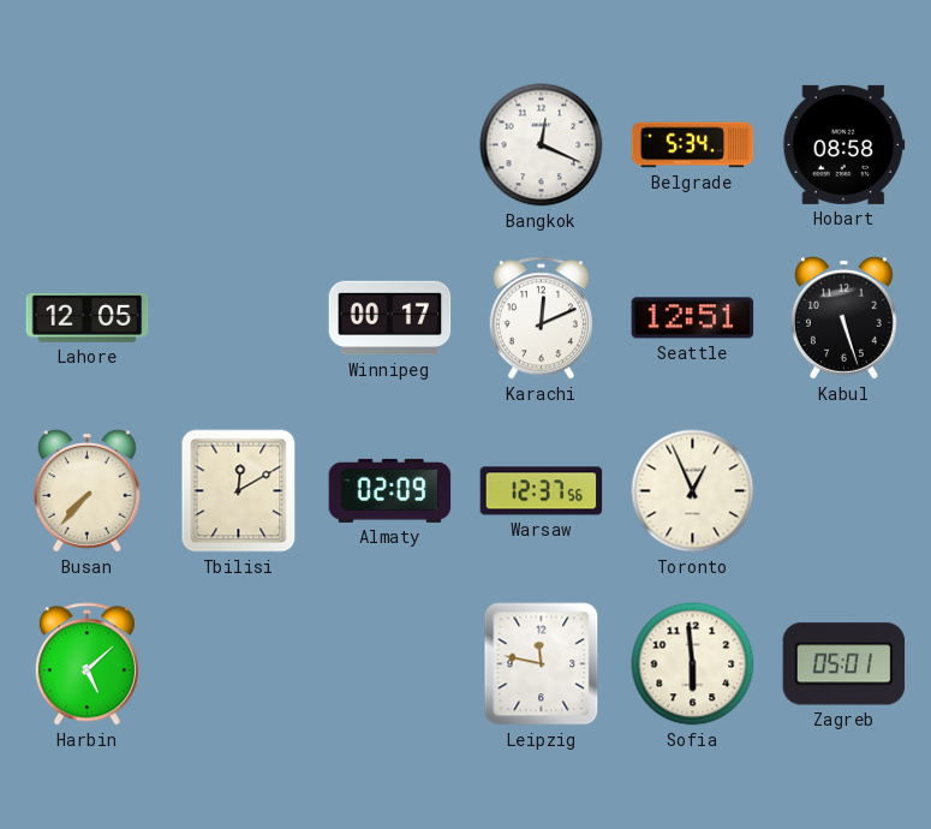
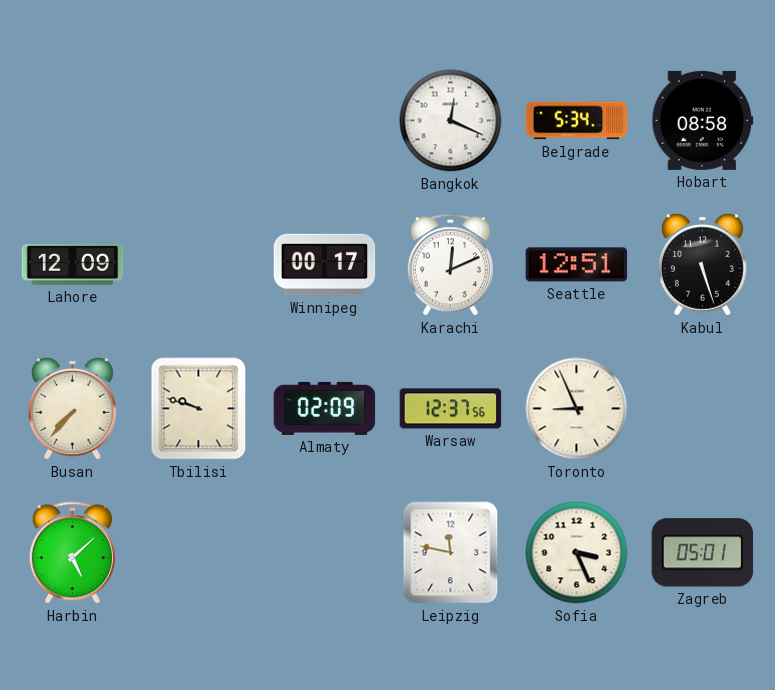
Lahore: 12:05 -> 12:09
Tbilisi: 12:10 -> 9:48
Toronto: 12:56 -> 8:56
Sofia: 5:59 -> 3:26
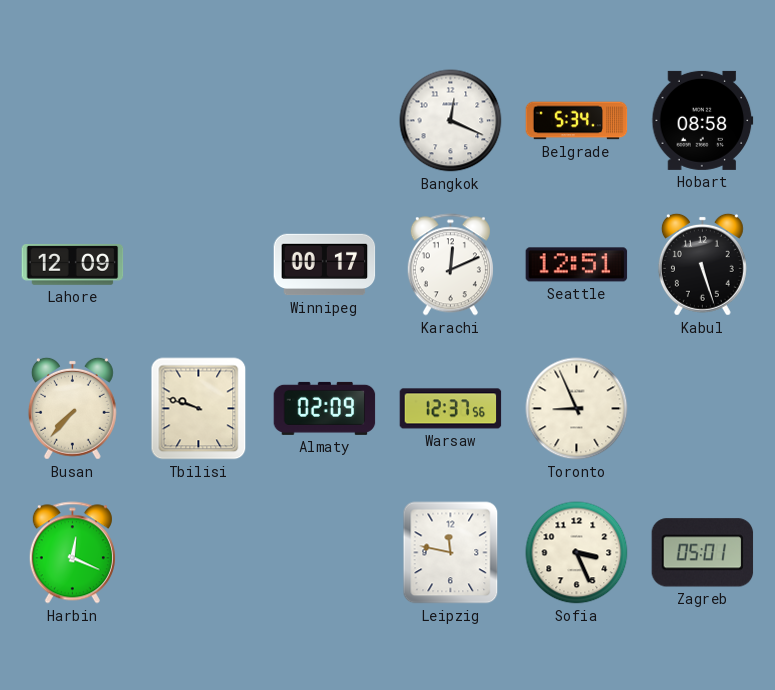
Harbin: 5:08 -> 12:19
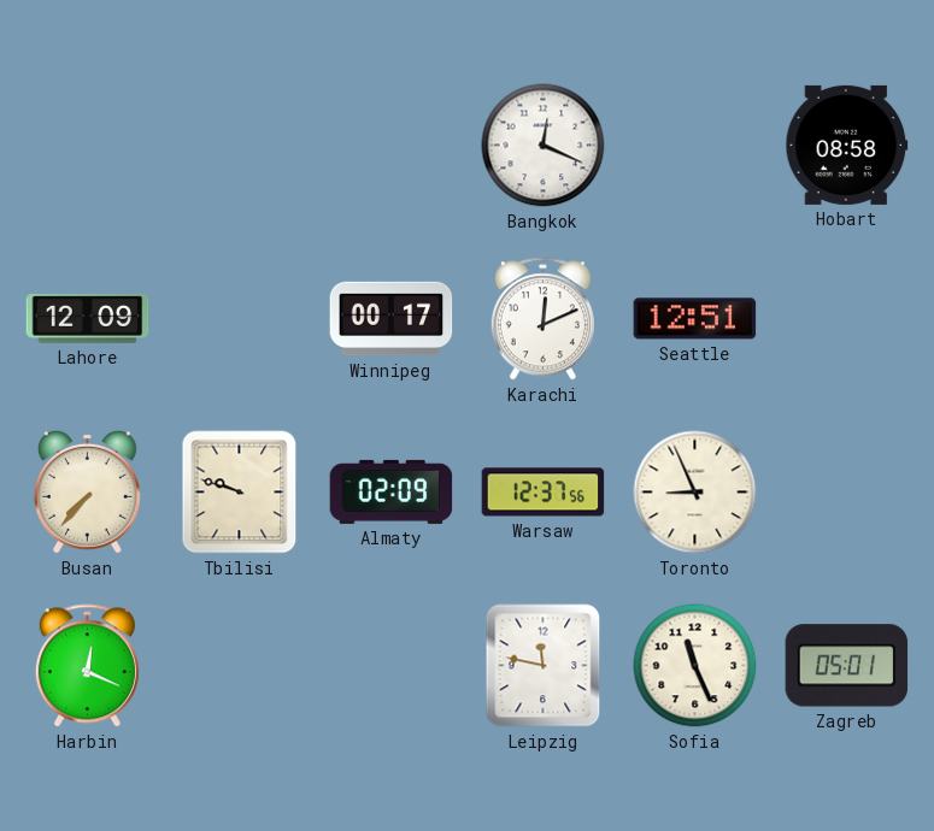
Belgrade: 5:34 -> none
Kabul: 5:27 -> none
Sofia: 3:26 -> 11:26
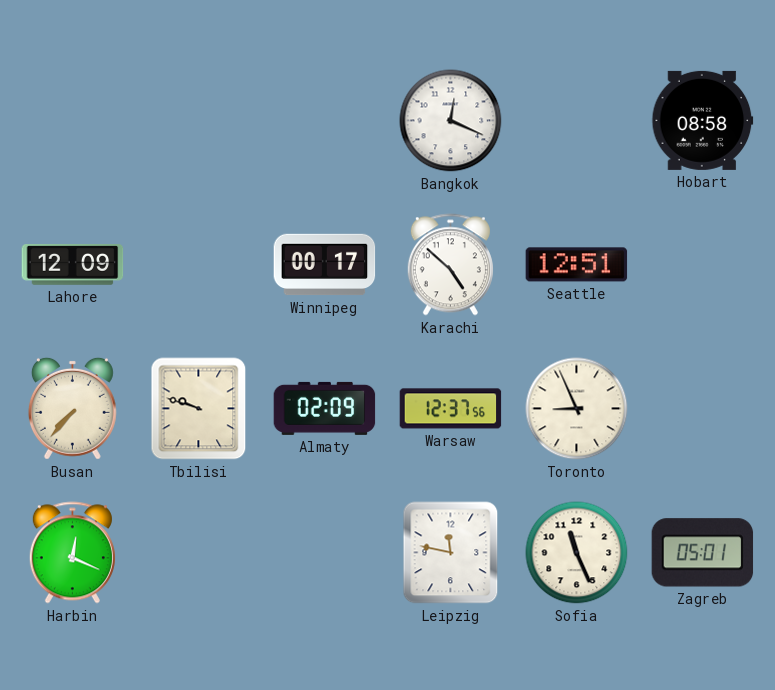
Karachi: 12:11 -> 4:52
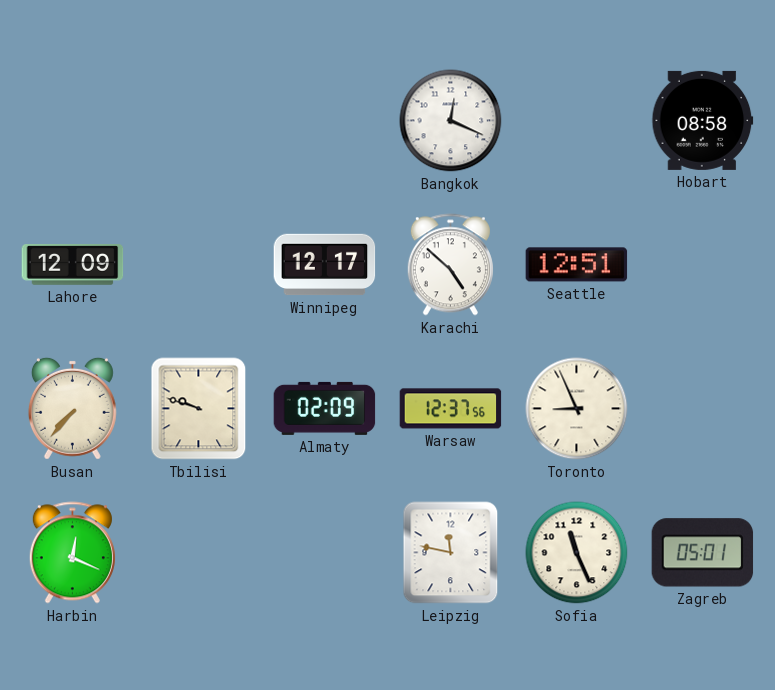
Winnipeg: 00:17 -> 12:17
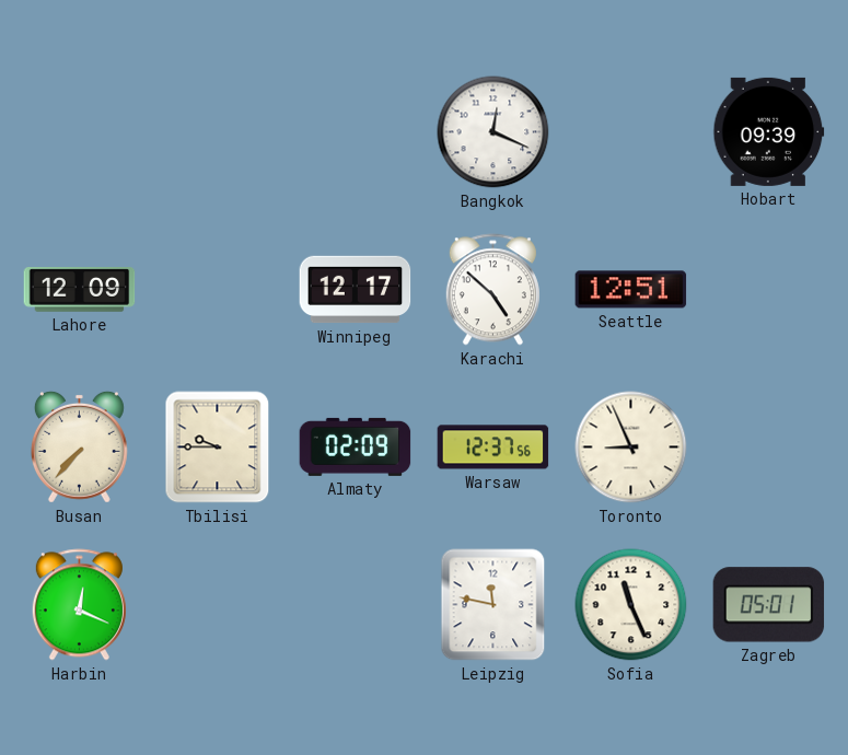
Hobart: 08:58 -> 09:39
Tbilisi: 9:48 -> 9:45
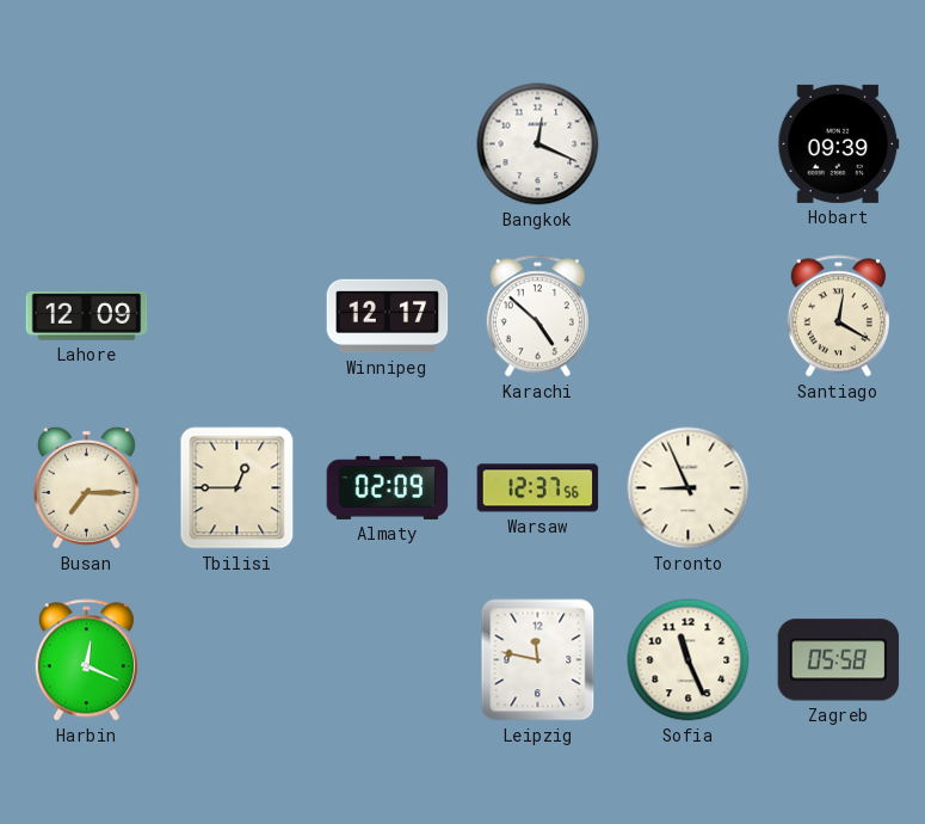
Seattle: 12:51 -> none
Santiago: none -> 12:20
Busan: 7:37 -> 7:15
Tbilisi: 9:45 -> 12:45
Zagreb: 05:01 -> 05:58
